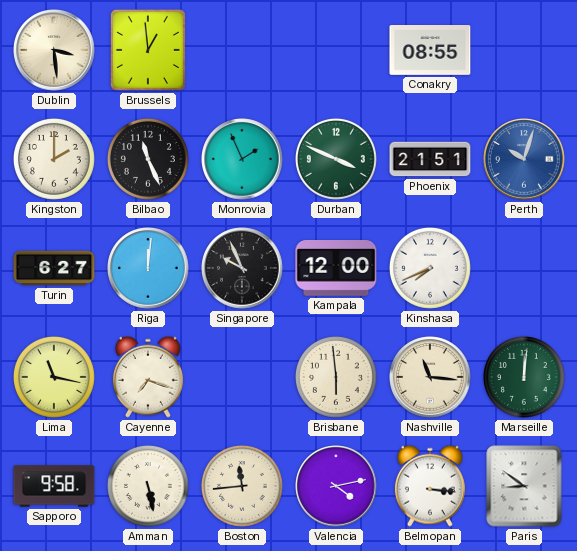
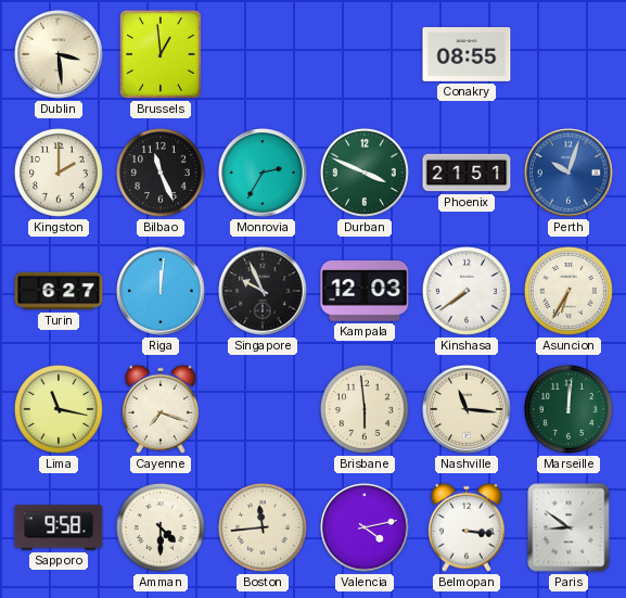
Monrovia: 1:56 -> 2:35
Kampala: 12:00 -> 12:03
Kinshasa: 7:41 -> 7:39
Asuncion: none -> 6:35
Amman: 5:28 -> 4:30
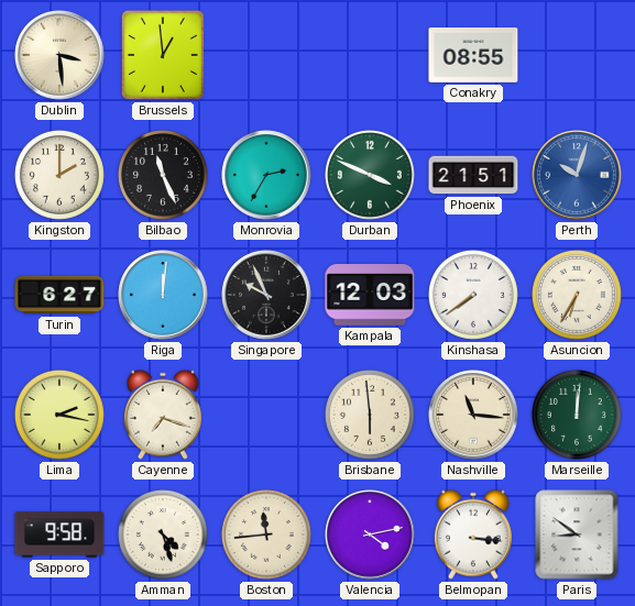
Lima: 11:17 -> 2:17
Amman: 4:30 -> 4:27
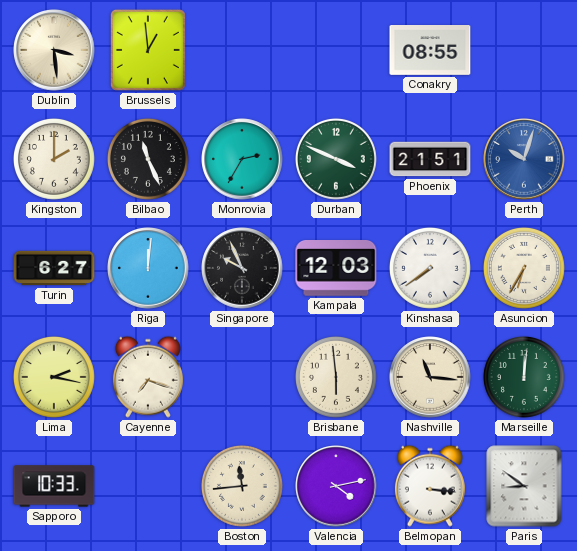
Sapporo: 9:58 -> 10:33
Amman: 4:27 -> none
